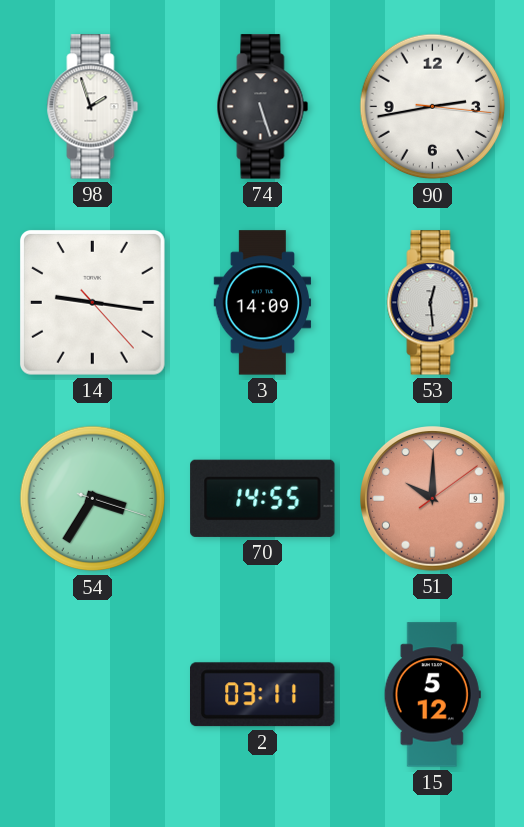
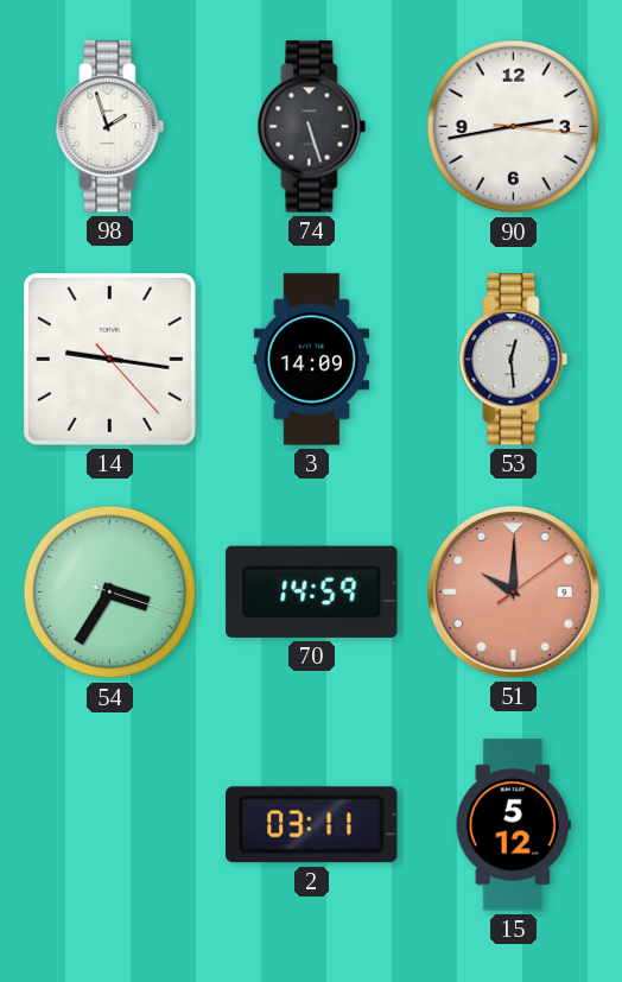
70: 14:55 -> 14:59
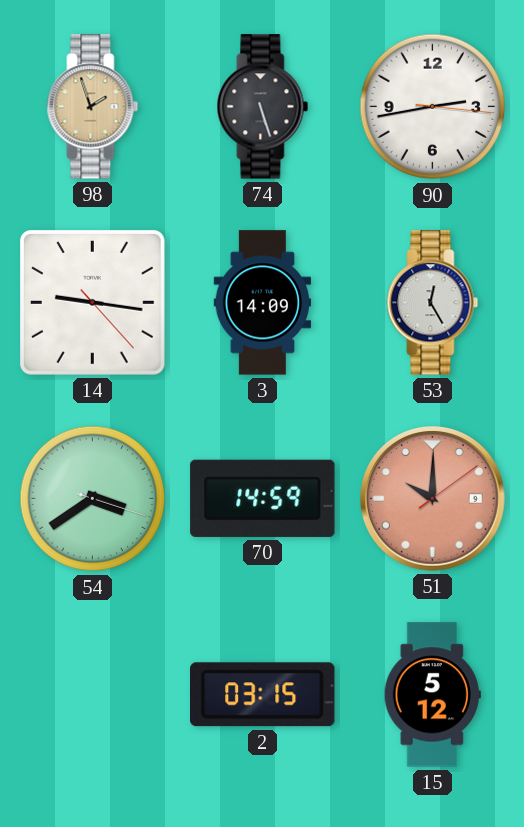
98 dial: white -> champagne
53: 12:29 -> 12:25
54: 3:35 -> 3:39
2: 03:11 -> 03:15
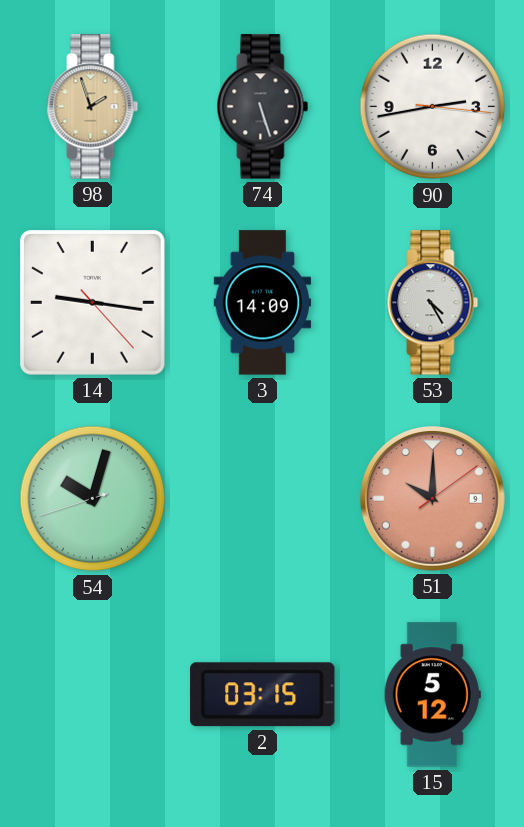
53: 12:25 -> 4:25
54: 3:39 -> 10:02
70: 14:59 -> none
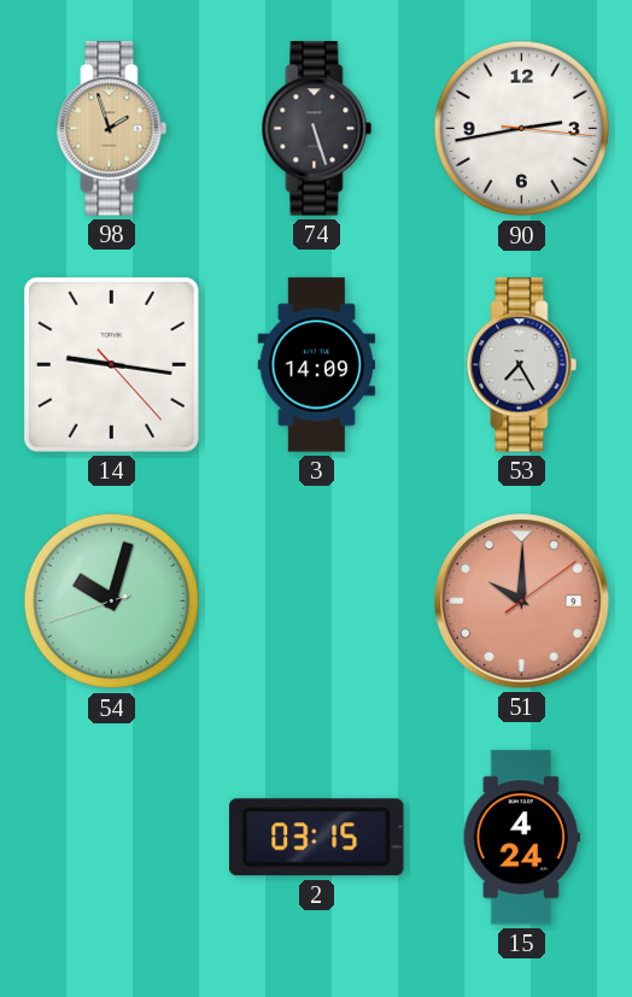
53: 4:25 -> 7:25
15: 5:12 -> 4:24
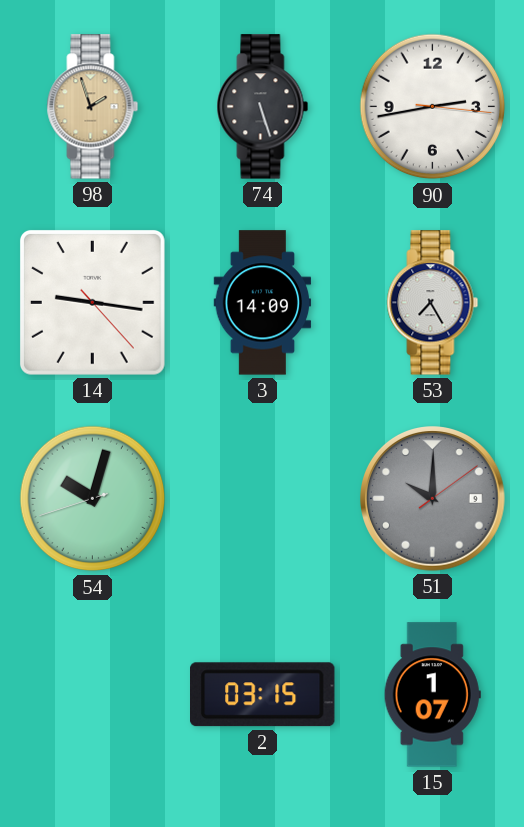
51 dial: salmon -> grey
15: 4:24 -> 1:07
